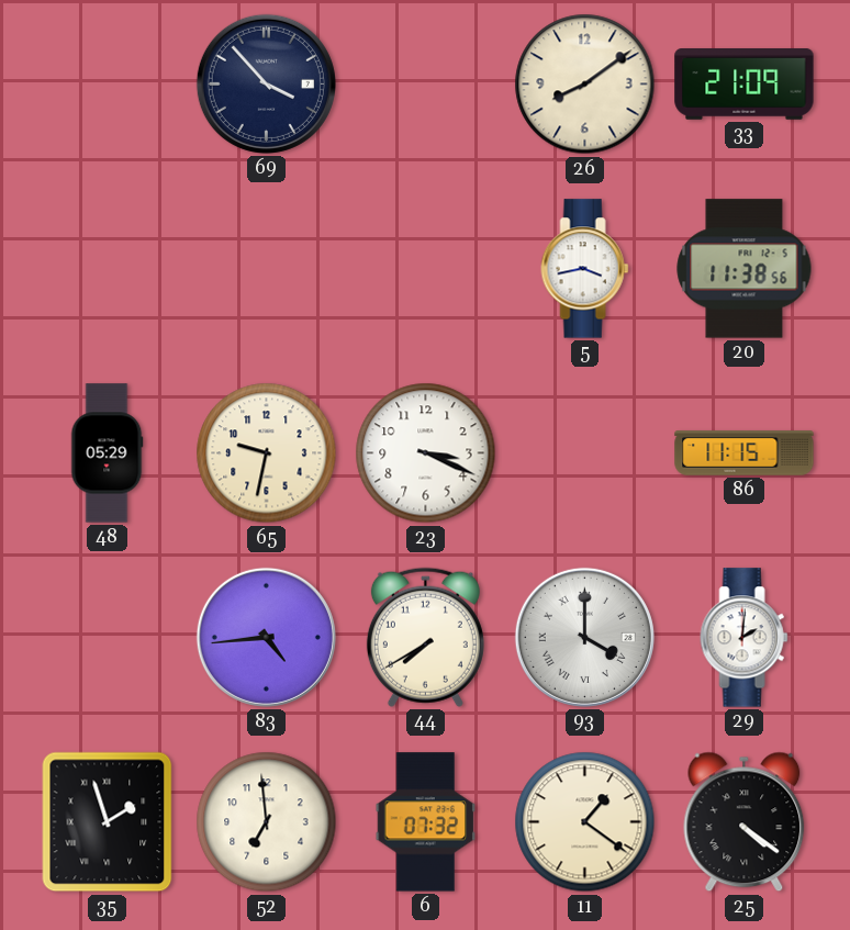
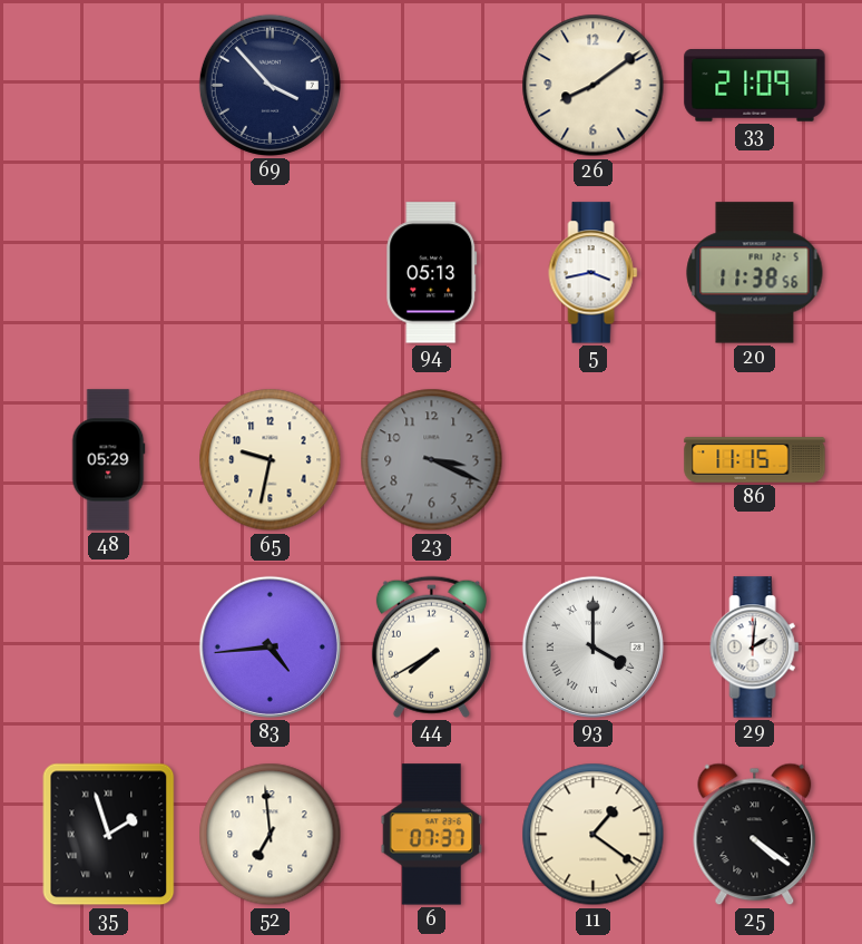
94: none -> 05:13
23 dial: white -> grey
6: 07:32 -> 07:37
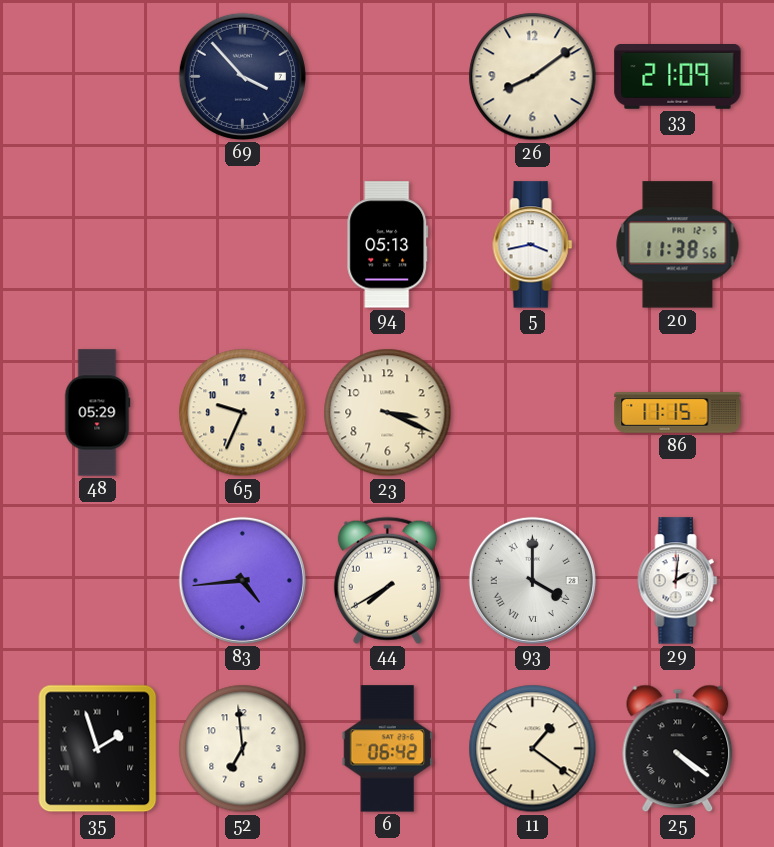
65: 9:32 -> 9:34
23 dial: grey -> cream
6: 07:37 -> 06:42
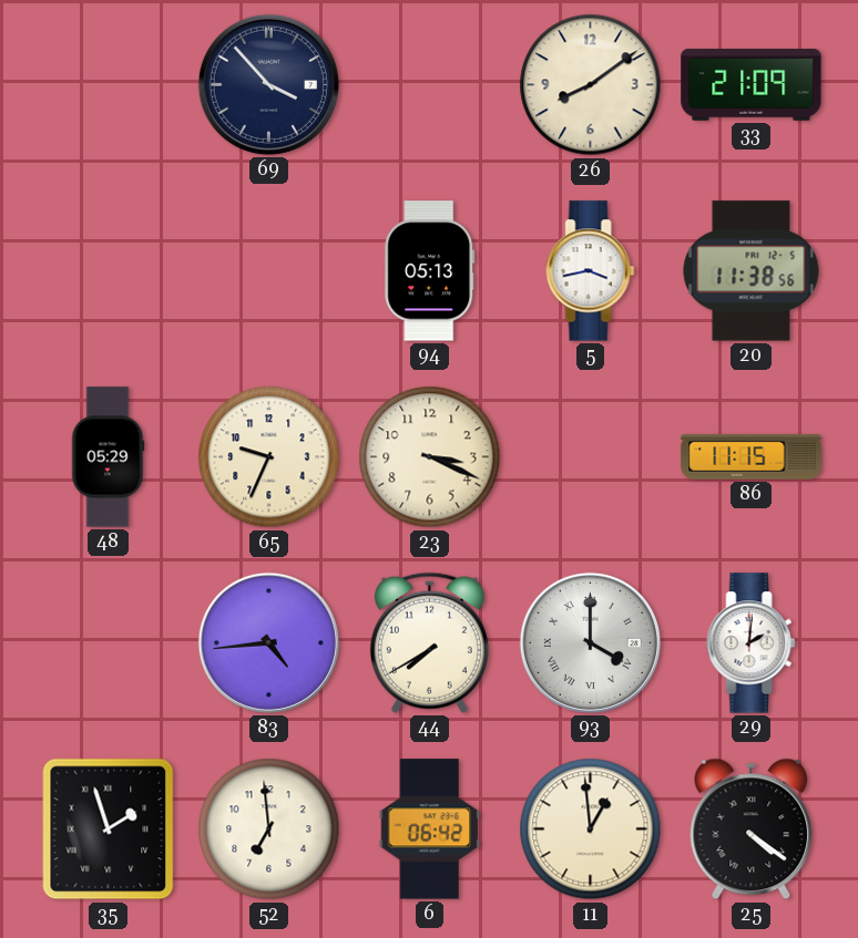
11: 1:21 -> 12:59
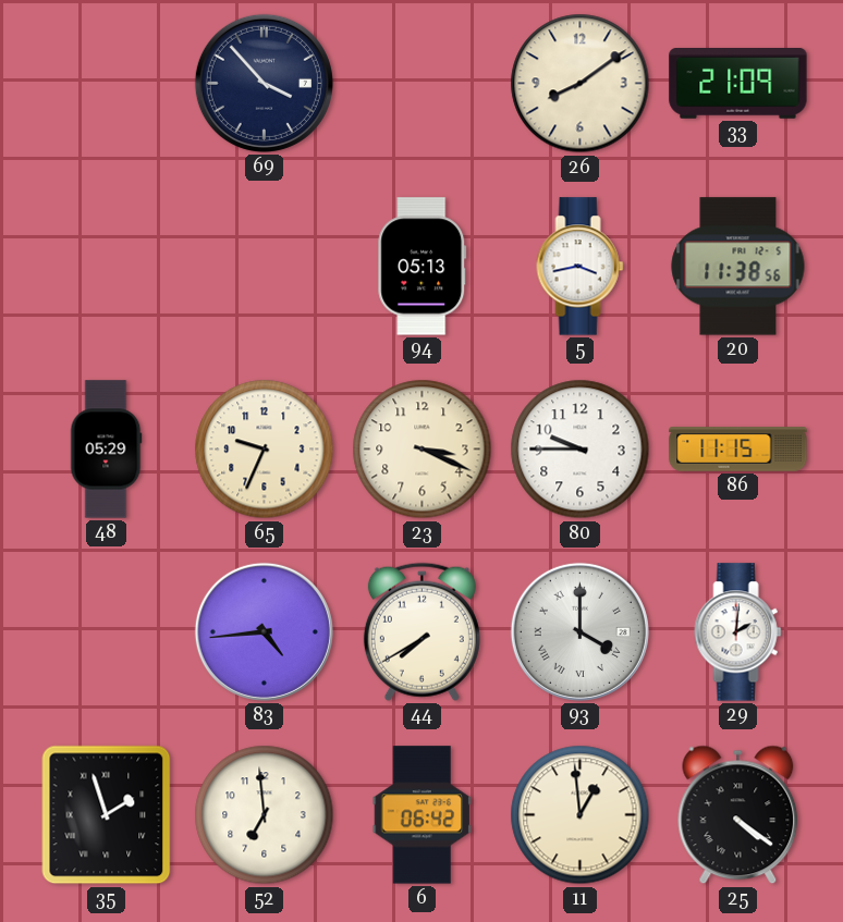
80: none -> 9:45
